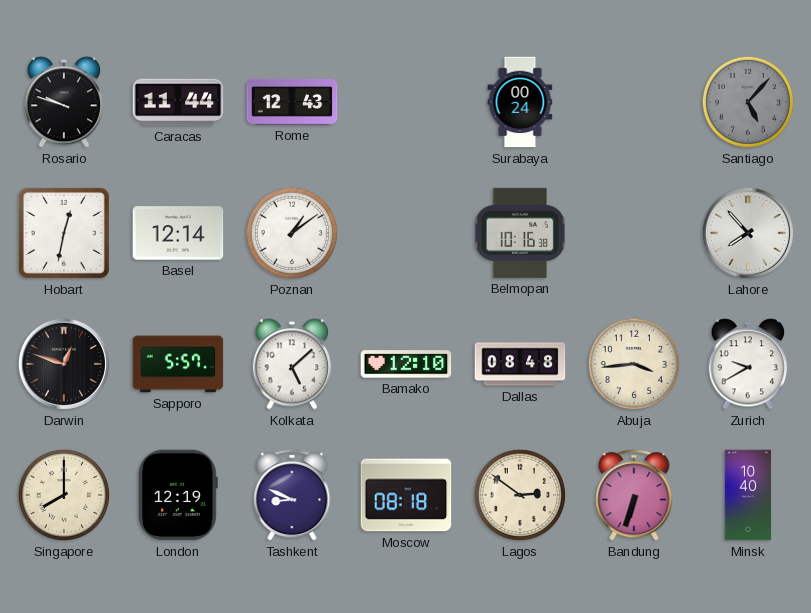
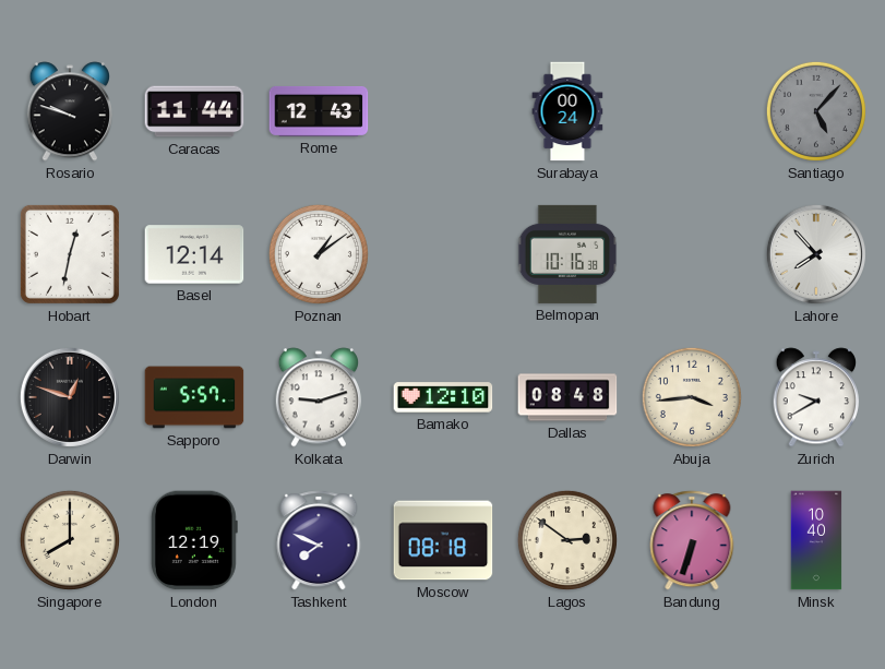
Kolkata: 5:08 -> 9:12
Tashkent: 8:49 -> 7:49
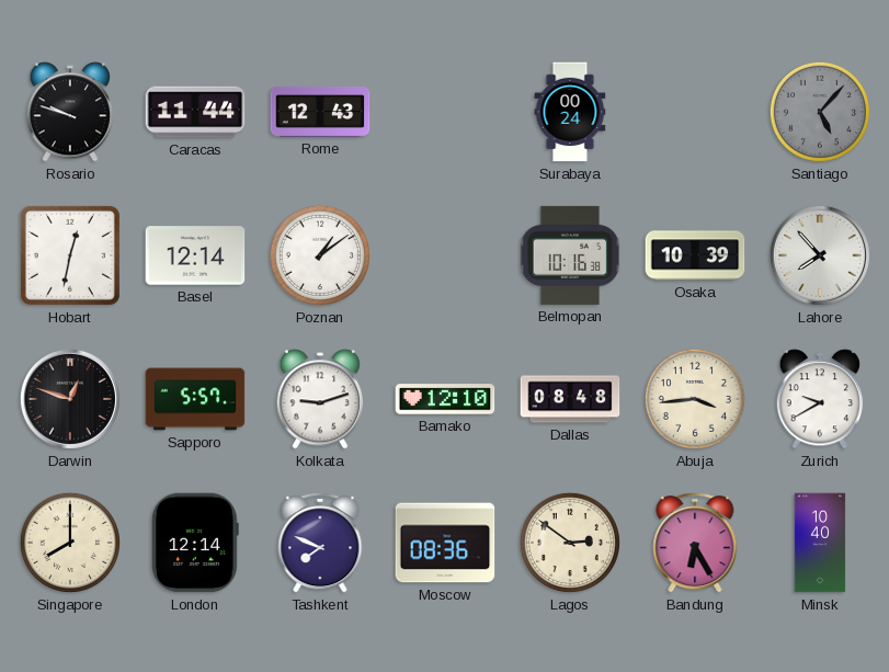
Osaka: none -> 10:39
London: 12:19 -> 12:14
Moscow: 08:18 -> 08:36
Bandung: 6:33 -> 6:25
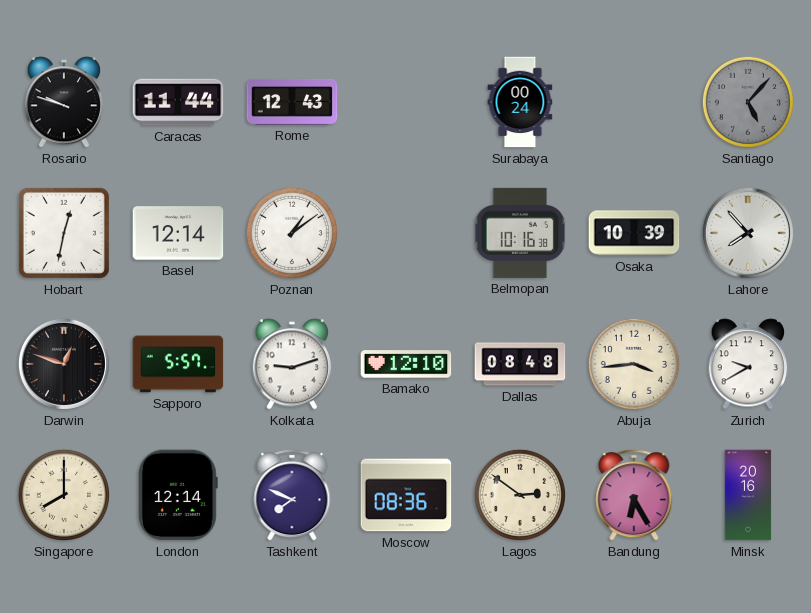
Minsk: 10:40 -> 20:16
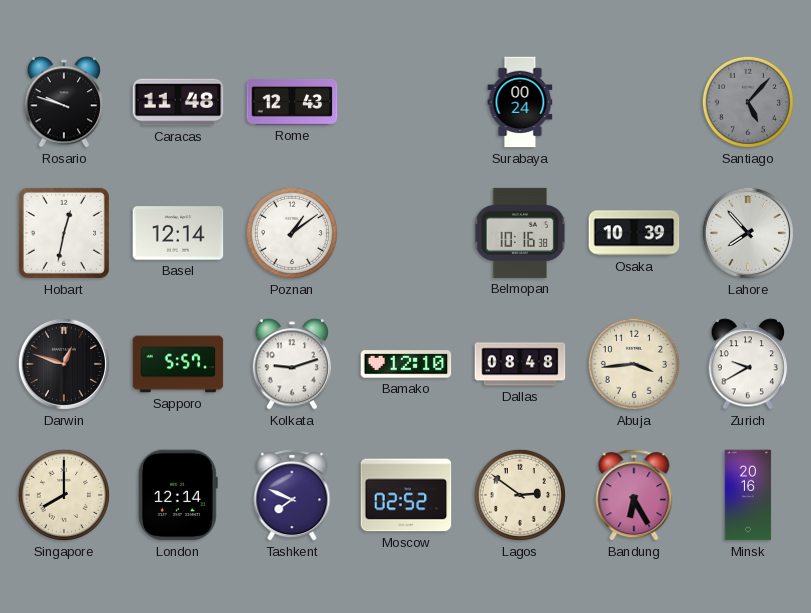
Caracas: 11:44 -> 11:48
Moscow: 08:36 -> 02:52
